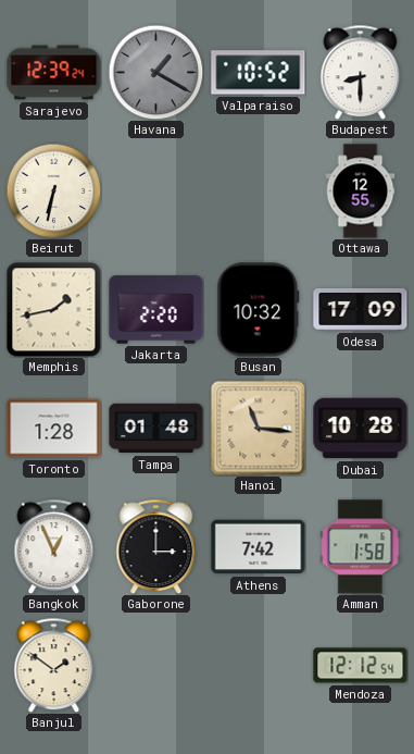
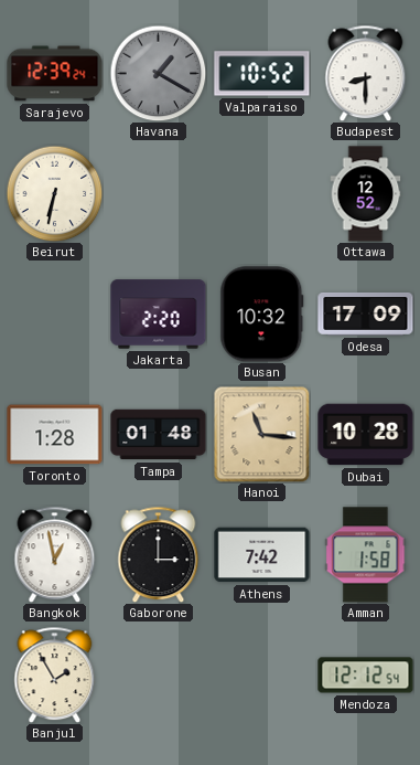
Ottawa: 12:55 -> 12:52
Memphis: 1:43 -> none
Bangkok: 12:56 -> 12:58
Banjul: 1:51 -> 1:55
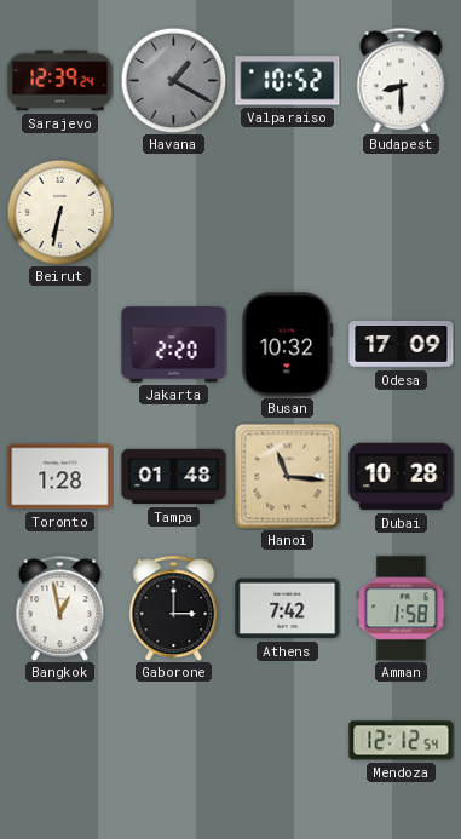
Ottawa: 12:52 -> none
Banjul: 1:55 -> none
